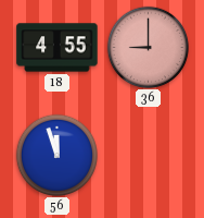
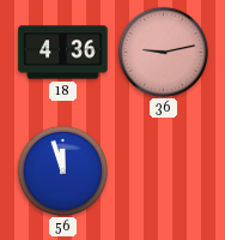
18: 4:55 -> 4:36
36: 9:00 -> 9:13
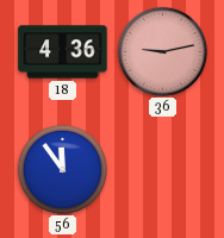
56: 11:57 -> 11:54
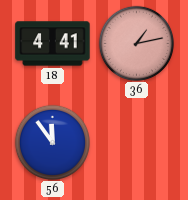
18: 4:36 -> 4:41
36: 9:13 -> 1:13
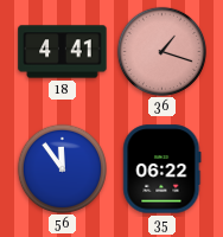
36: 1:13 -> 1:18
35: none -> 06:22
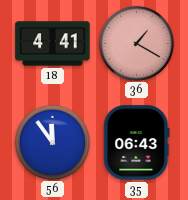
36: 1:18 -> 1:20
35: 06:22 -> 06:43
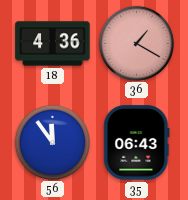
18: 4:41 -> 4:36
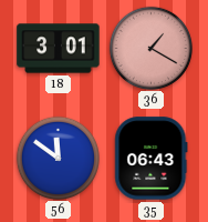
18: 4:36 -> 3:01
56: 11:54 -> 11:51
